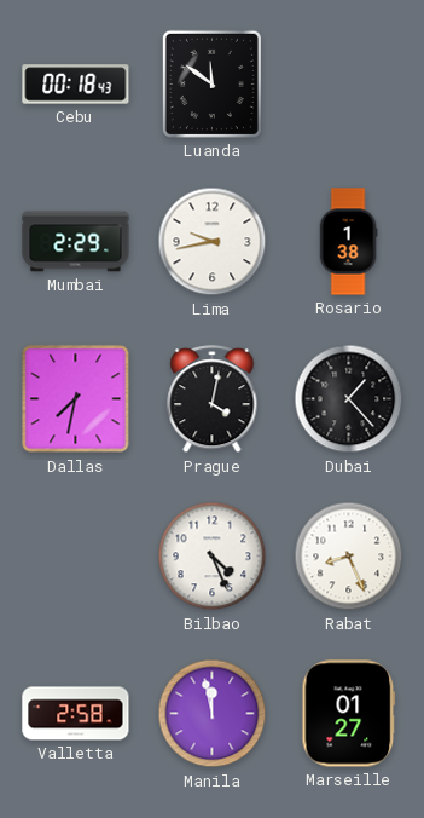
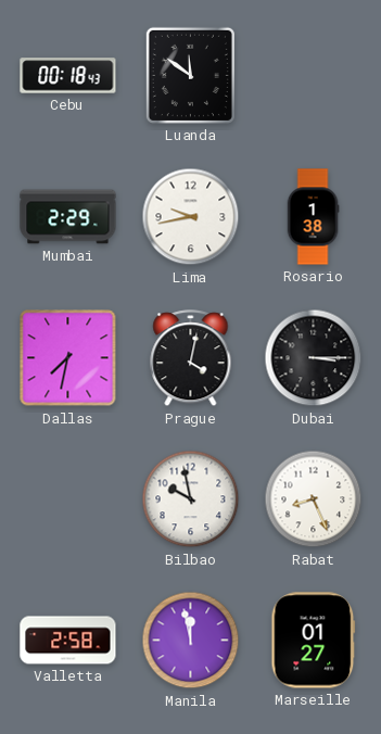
Dubai: 1:23 -> 3:15
Bilbao: 4:26 -> 9:58
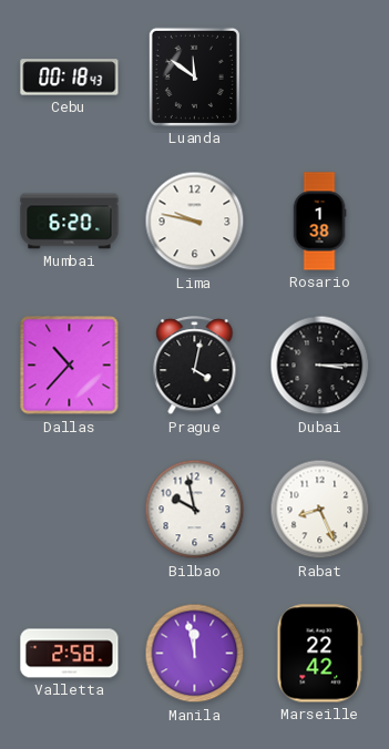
Mumbai: 2:29 -> 6:20
Lima: 9:43 -> 9:47
Dallas: 7:32 -> 10:37
Marseille: 01:27 -> 22:42
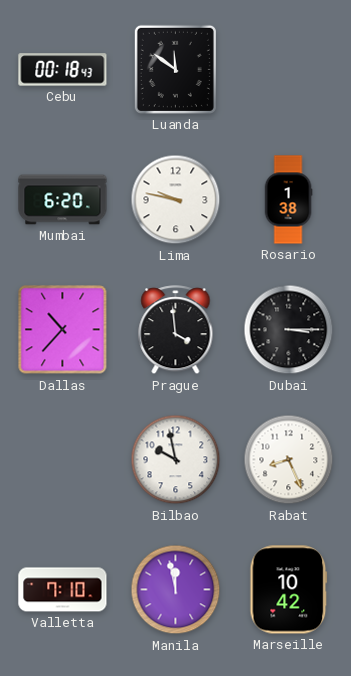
Prague: 4:02 -> 3:59
Valletta: 2:58 -> 7:10
Marseille: 22:42 -> 10:42
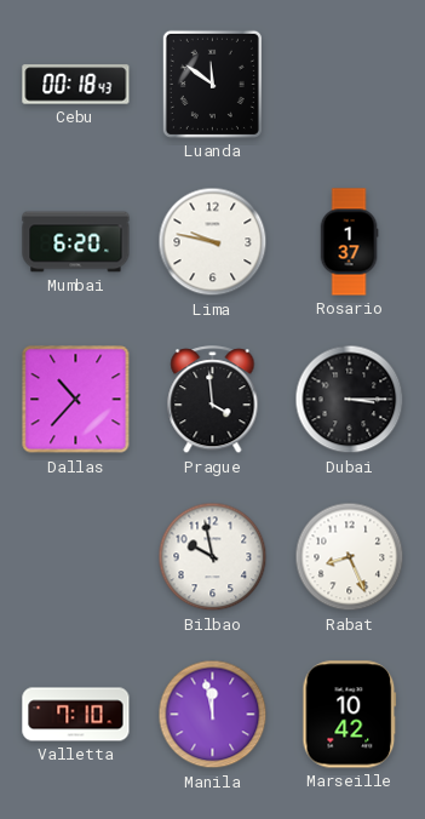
Rosario: 1:38 -> 1:37
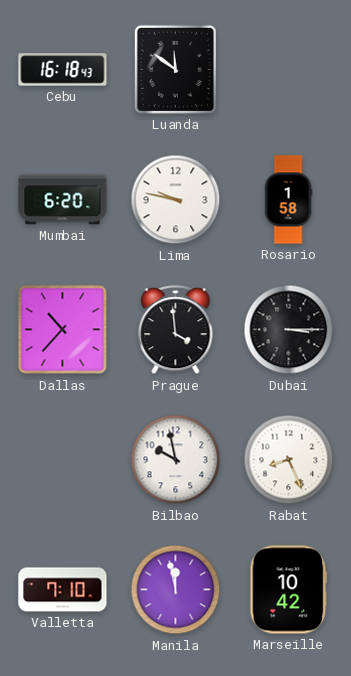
Cebu: 00:18 -> 16:18
Rosario: 1:37 -> 1:58
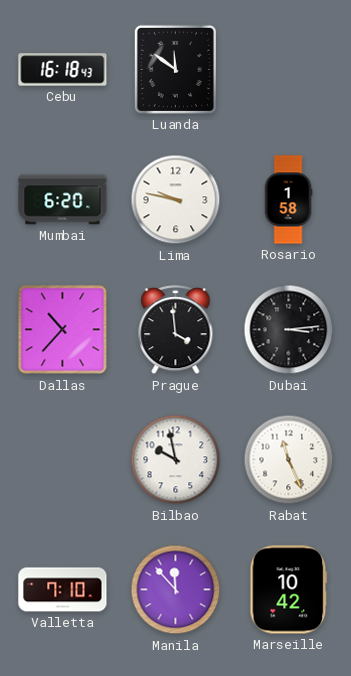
Dubai: 3:15 -> 3:14
Rabat: 8:26 -> 11:26
Manila: 11:58 -> 11:53
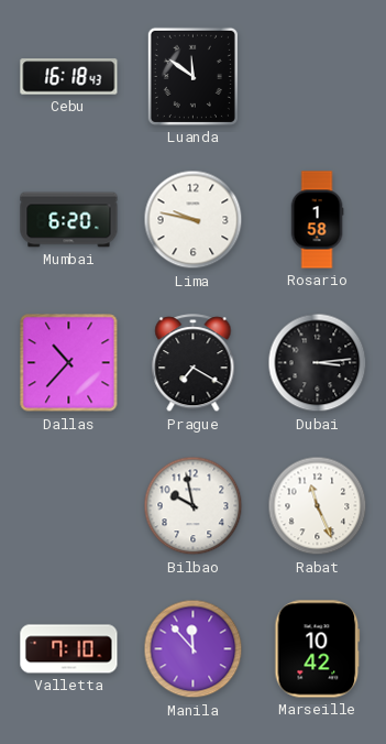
Prague: 3:59 -> 7:20
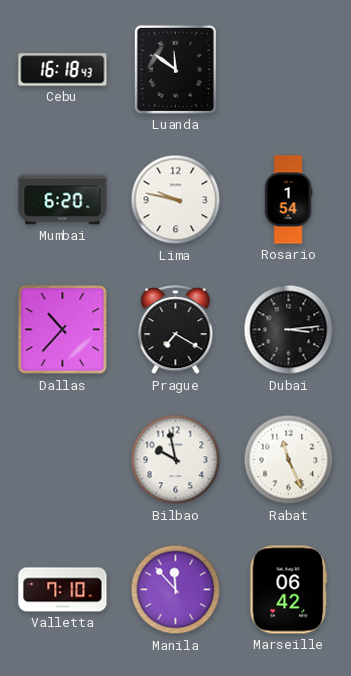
Rosario: 1:58 -> 1:54
Marseille: 10:42 -> 06:42
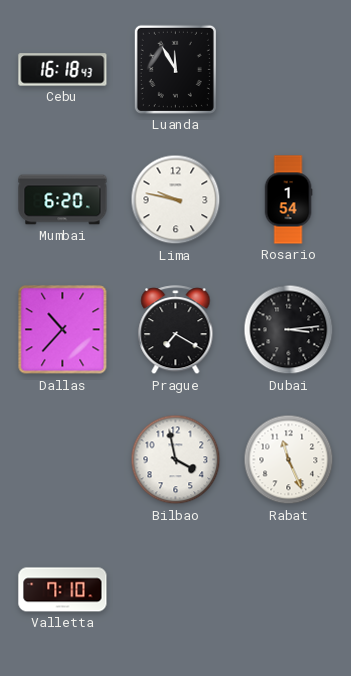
Luanda: 11:51 -> 11:55
Bilbao: 9:58 -> 3:58
Manila: 11:53 -> none
Marseille: 06:42 -> none
